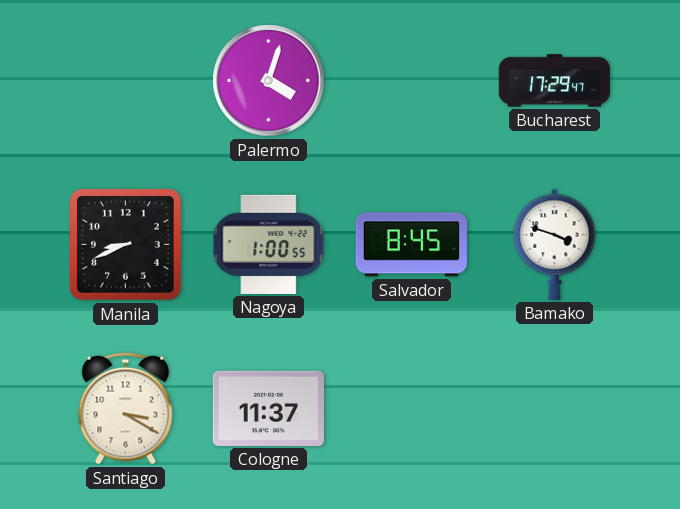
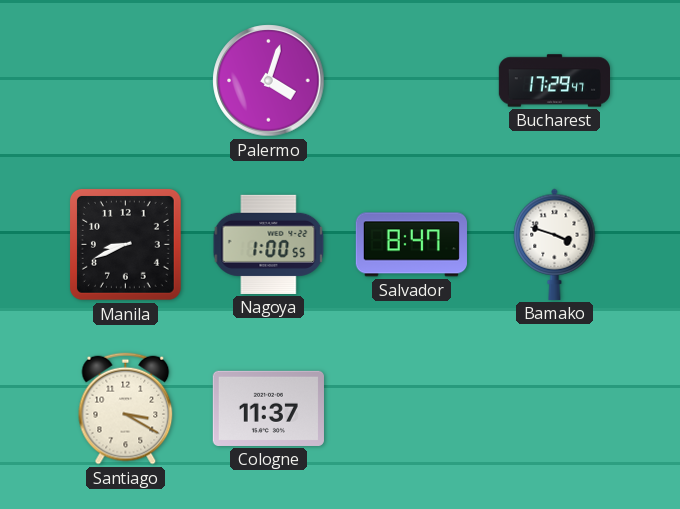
Salvador: 8:45 -> 8:47
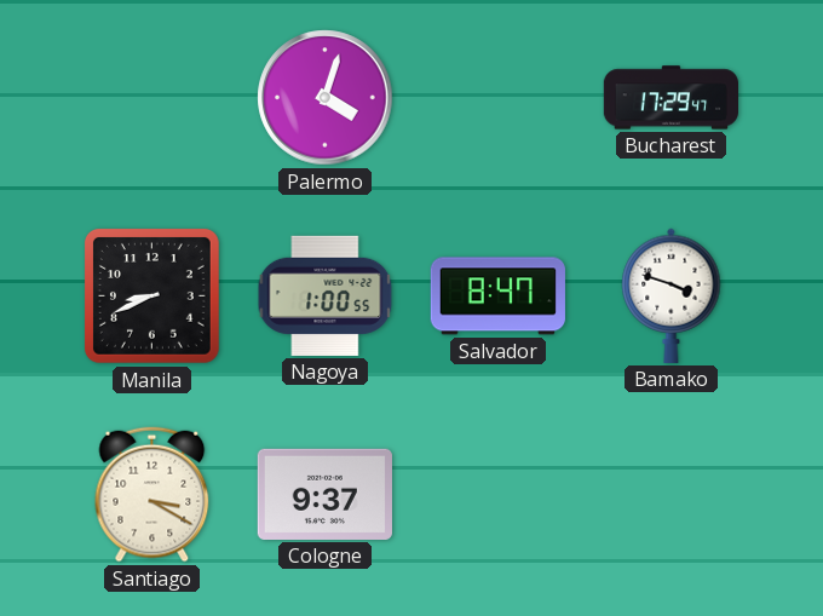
Cologne: 11:37 -> 9:37
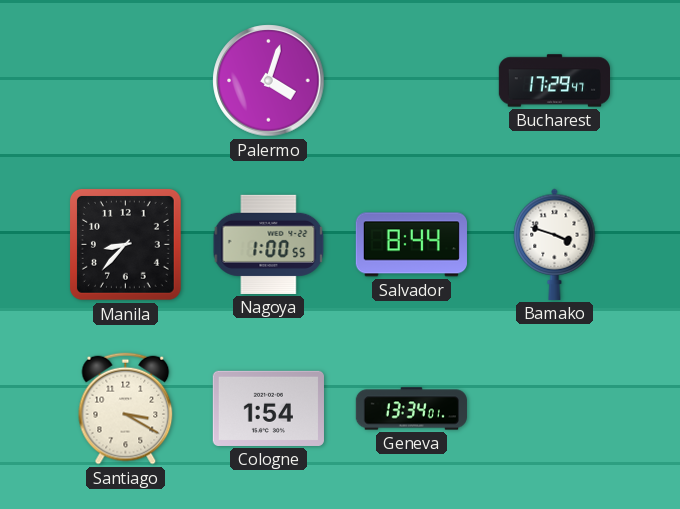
Manila: 8:41 -> 8:37
Salvador: 8:47 -> 8:44
Cologne: 9:37 -> 1:54
Geneva: none -> 13:34
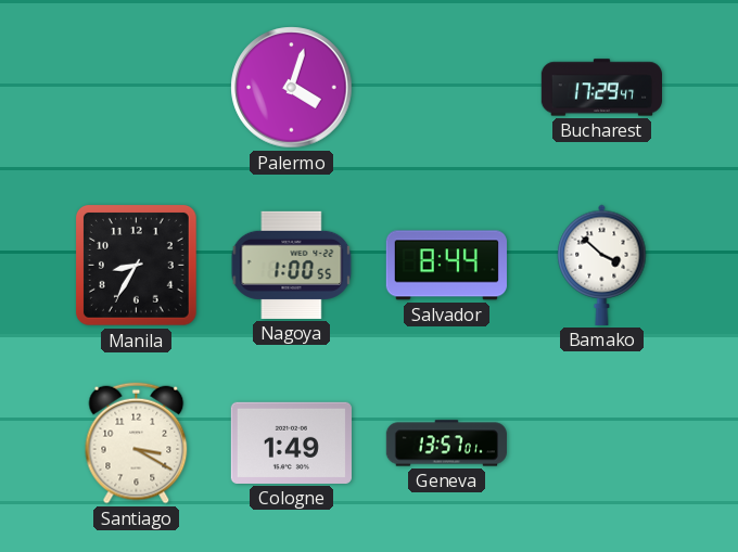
Manila: 8:37 -> 8:35
Bamako: 3:48 -> 3:52
Cologne: 1:54 -> 1:49
Geneva: 13:34 -> 13:57
